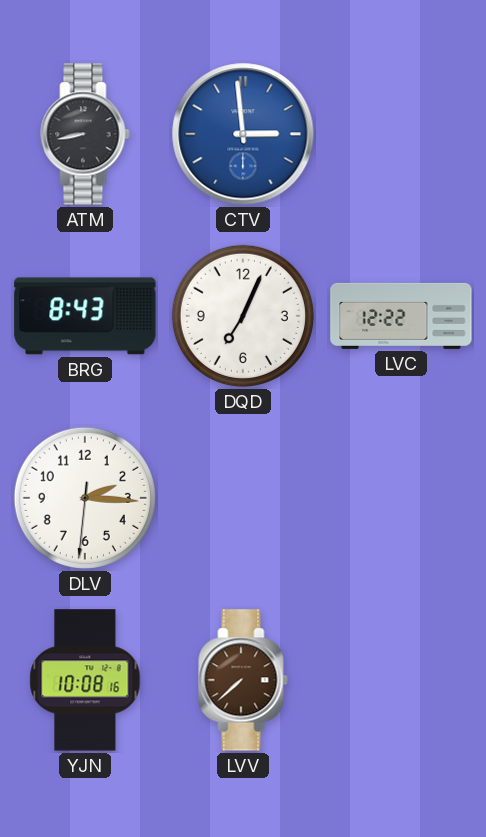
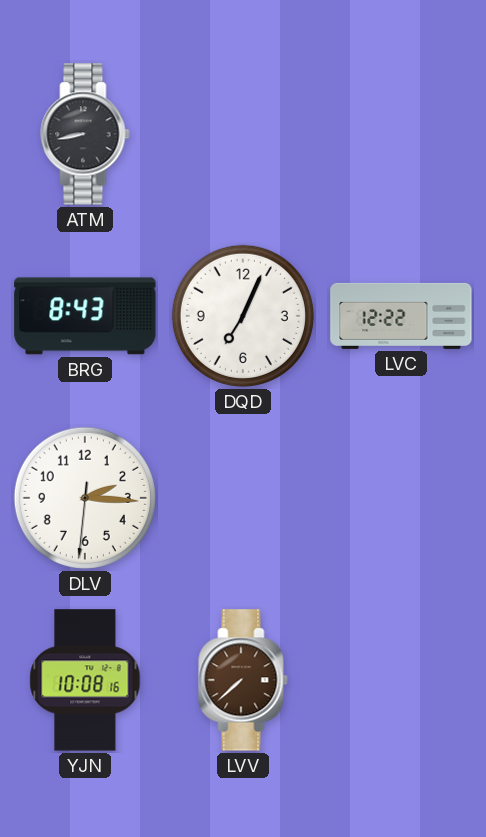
CTV: 2:59 -> none
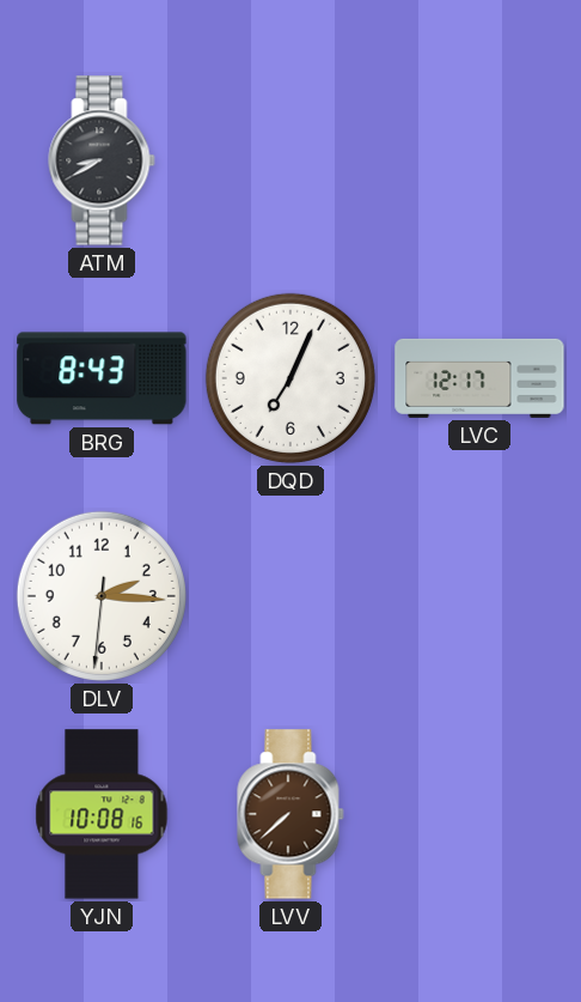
ATM: 8:43 -> 8:40
LVC: 12:22 -> 12:17
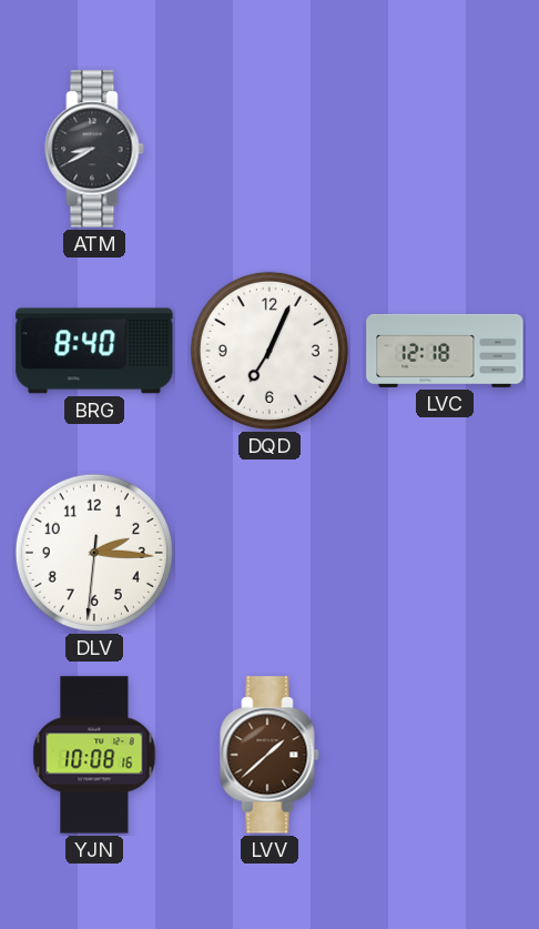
BRG: 8:43 -> 8:40
LVC: 12:17 -> 12:18
LVV: 7:38 -> 1:38
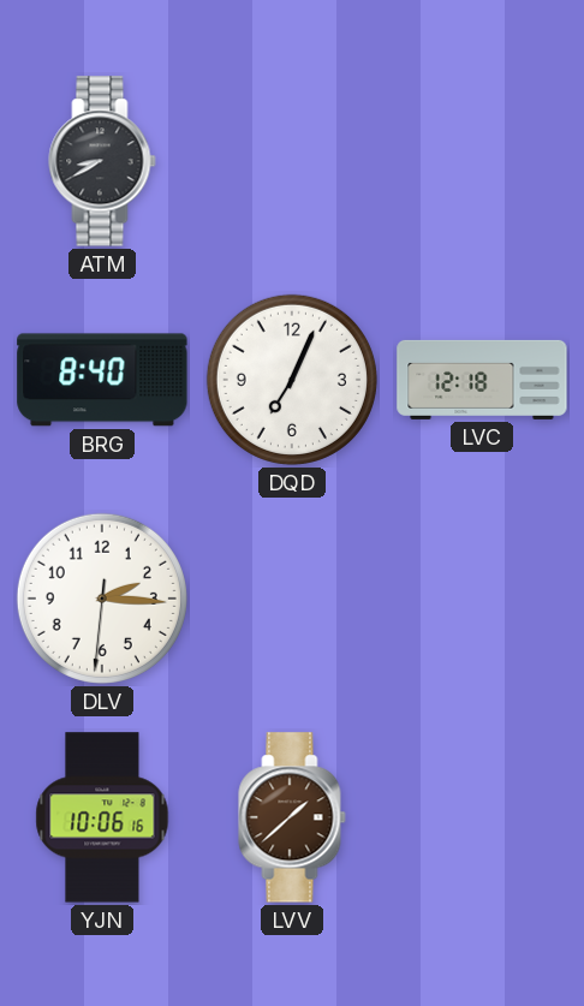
YJN: 10:08 -> 10:06
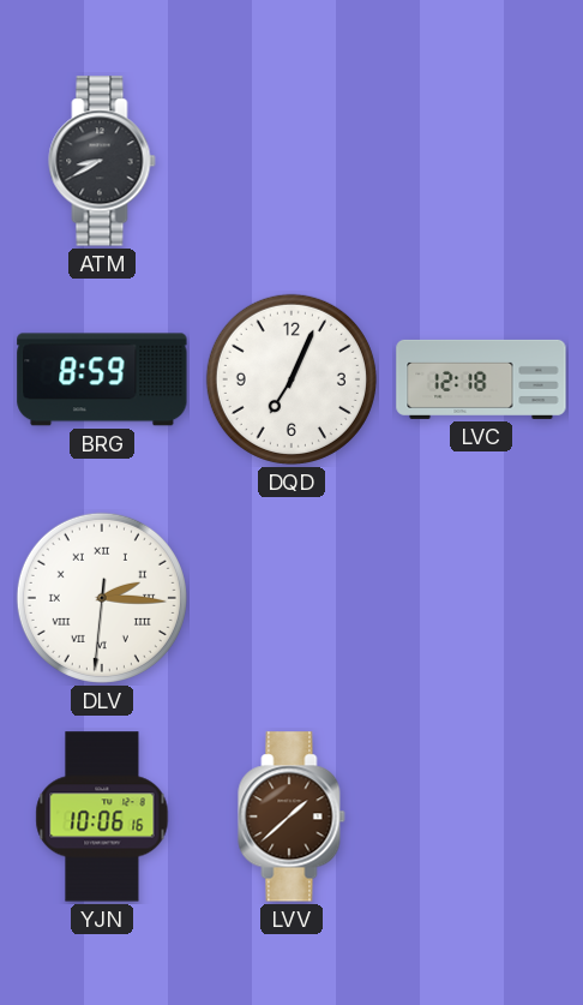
BRG: 8:40 -> 8:59
DLV numerals: Arabic -> Roman
